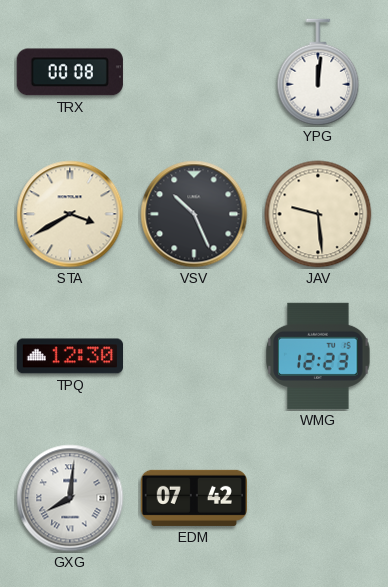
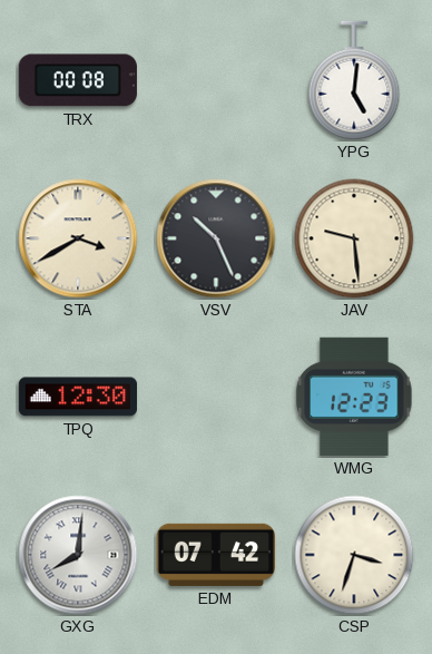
YPG: 12:01 -> 5:01
CSP: none -> 3:33
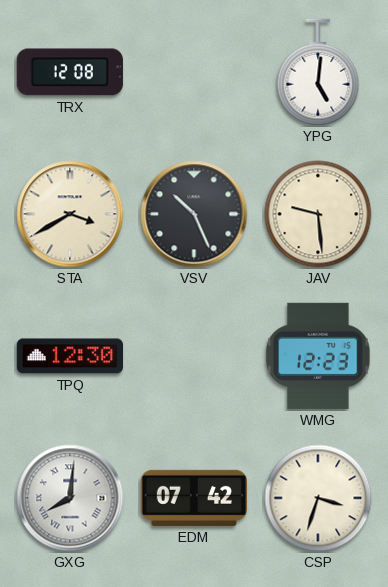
TRX: 00:08 -> 12:08
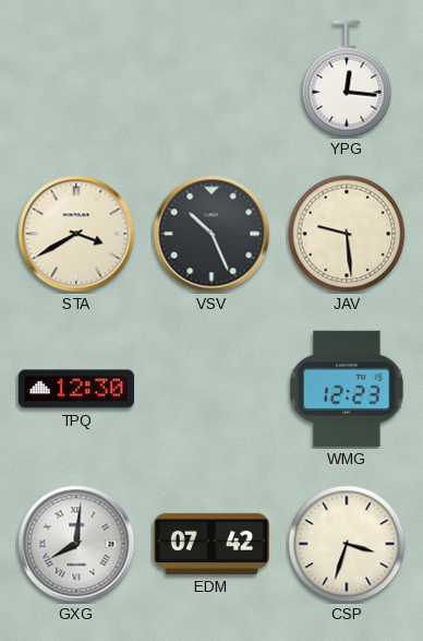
TRX: 12:08 -> none
YPG: 5:01 -> 12:16
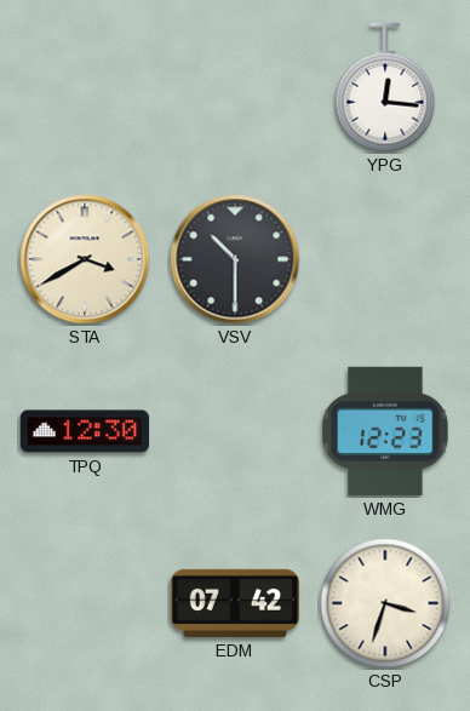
VSV: 10:26 -> 10:30
JAV: 9:29 -> none
GXG: 8:01 -> none
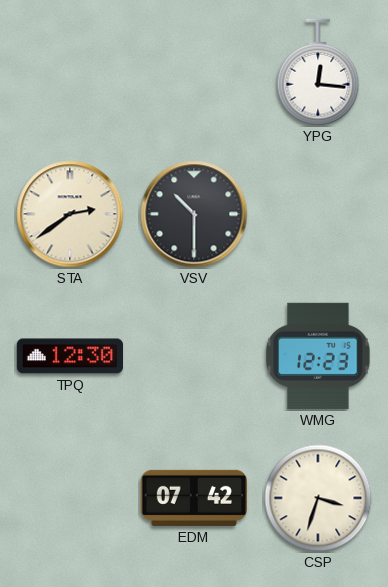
STA: 3:40 -> 2:39
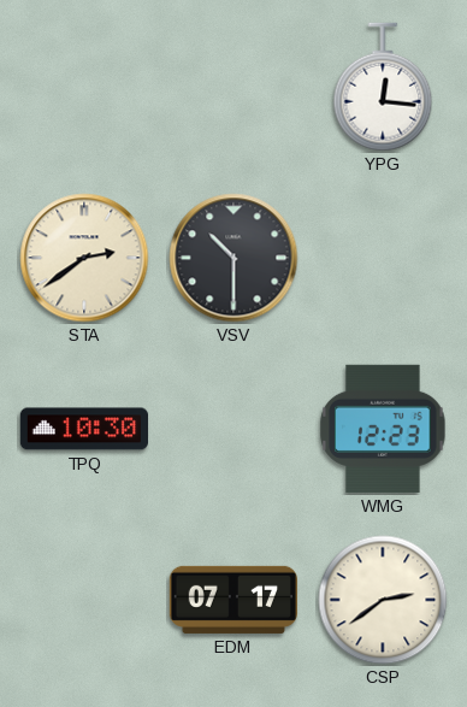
TPQ: 12:30 -> 10:30
EDM: 07:42 -> 07:17
CSP: 3:33 -> 2:39
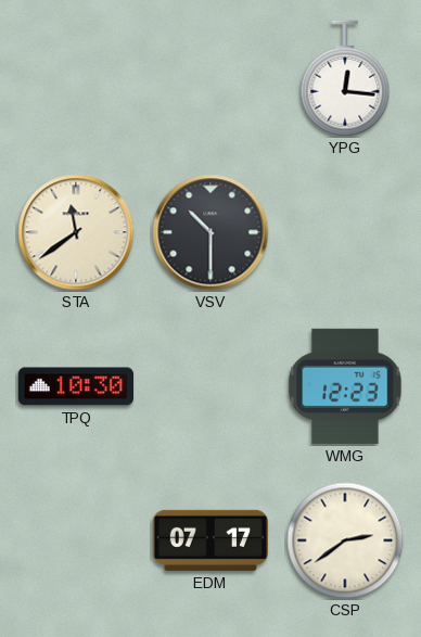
STA: 2:39 -> 11:39
